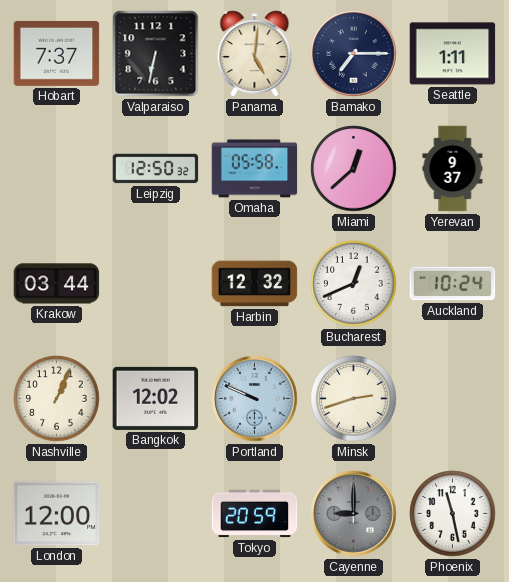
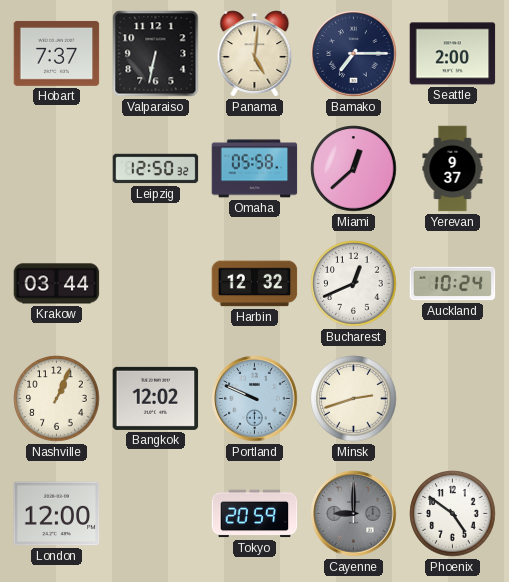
Seattle: 1:11 -> 2:00
Phoenix: 11:28 -> 4:51
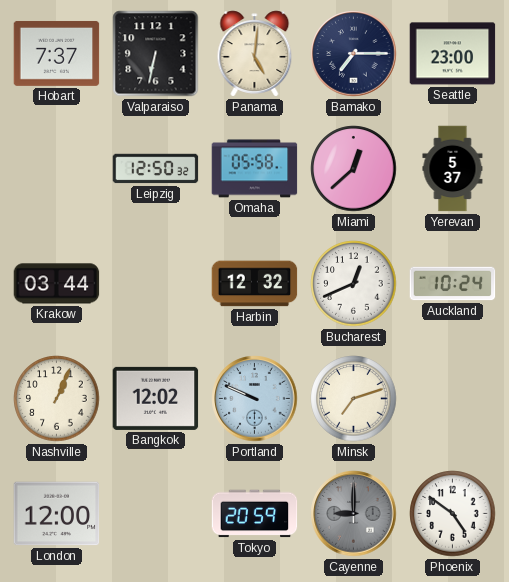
Seattle: 2:00 -> 23:00
Yerevan: 9:37 -> 5:37
Minsk: 2:42 -> 7:12
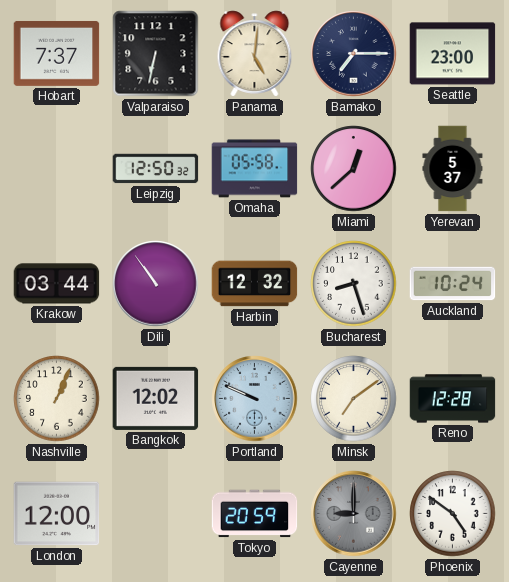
Dili: none -> 10:54
Bucharest: 12:41 -> 8:27
Minsk: 7:12 -> 7:09
Reno: none -> 12:28
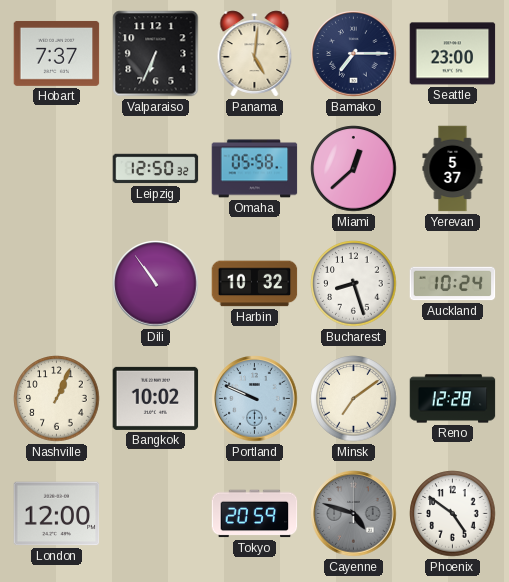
Valparaiso: 6:32 -> 6:34
Krakow: 03:44 -> none
Harbin: 12:32 -> 10:32
Bangkok: 12:02 -> 10:02
Cayenne: 9:00 -> 4:48
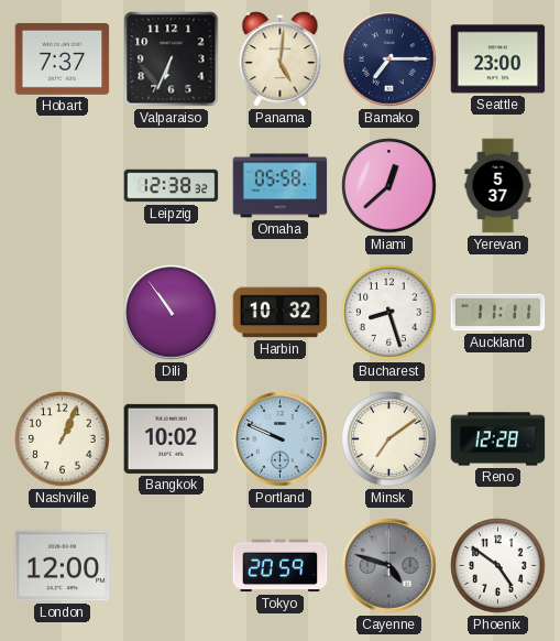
Leipzig: 12:50 -> 12:38
Auckland: 10:24 -> 11:11
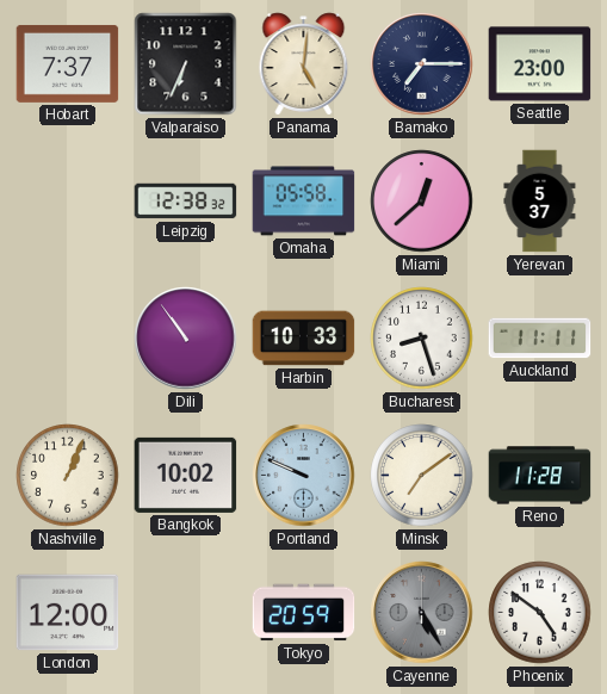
Harbin: 10:32 -> 10:33
Reno: 12:28 -> 11:28
Cayenne: 4:48 -> 5:25
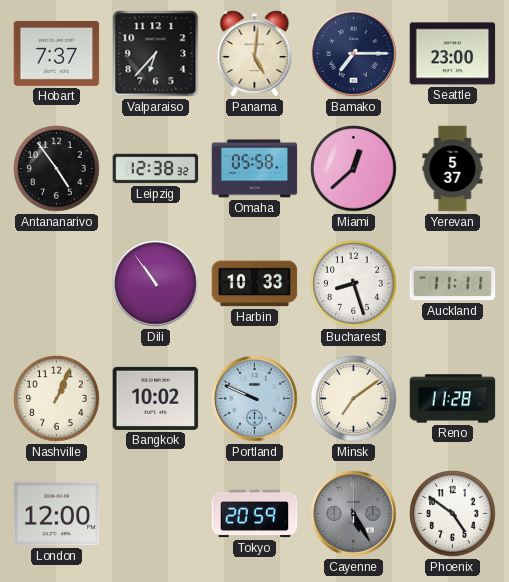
Valparaiso: 6:34 -> 6:37
Antananarivo: none -> 4:54
